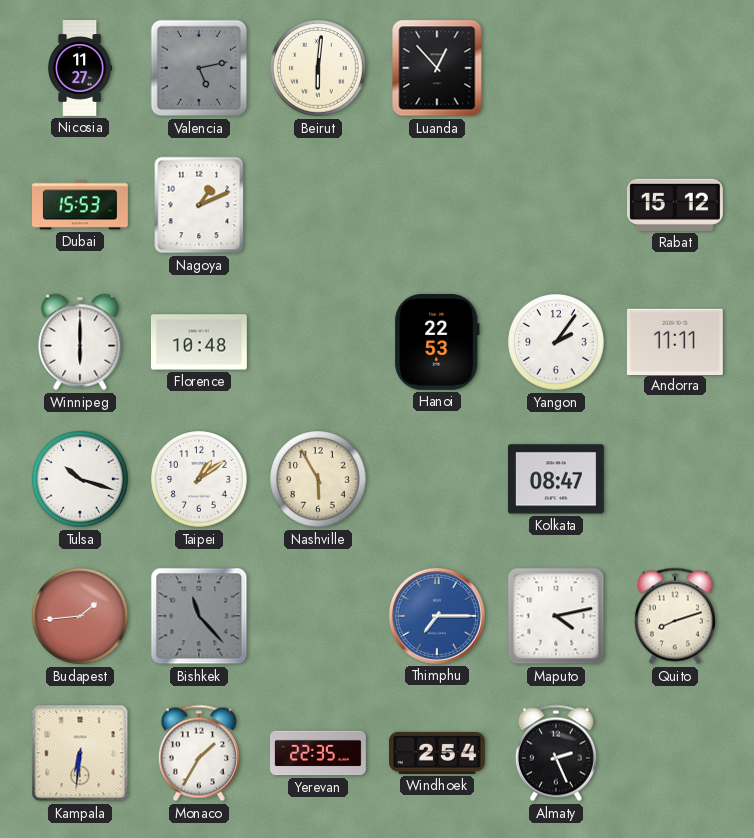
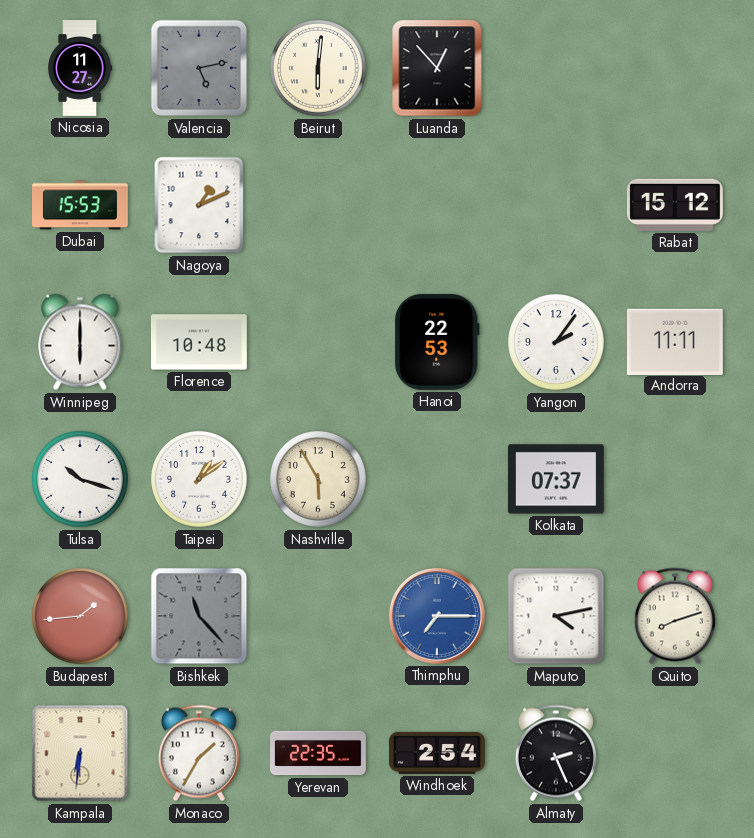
Kolkata: 08:47 -> 07:37
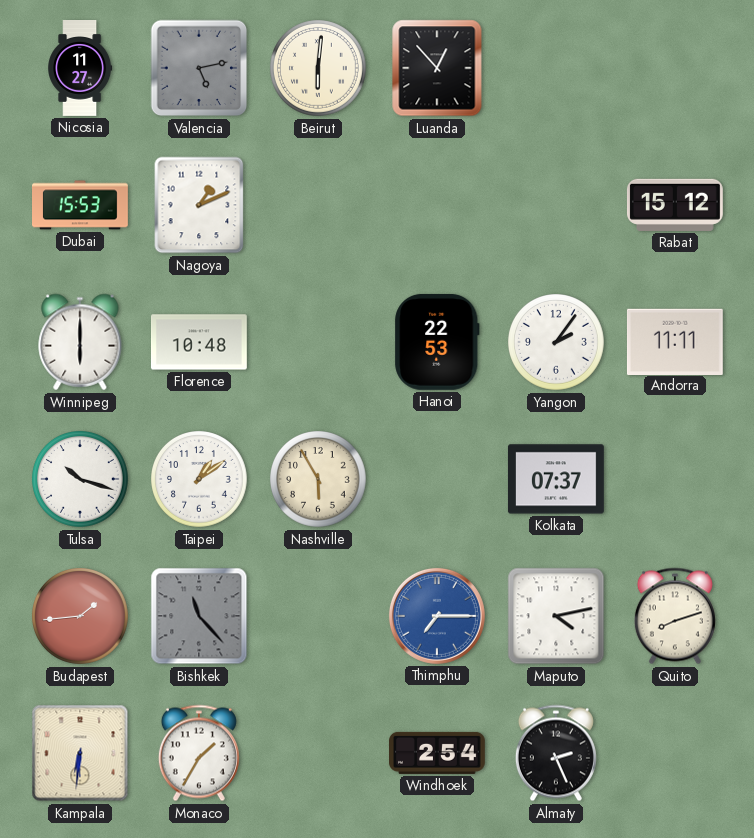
Yerevan: 22:35 -> none
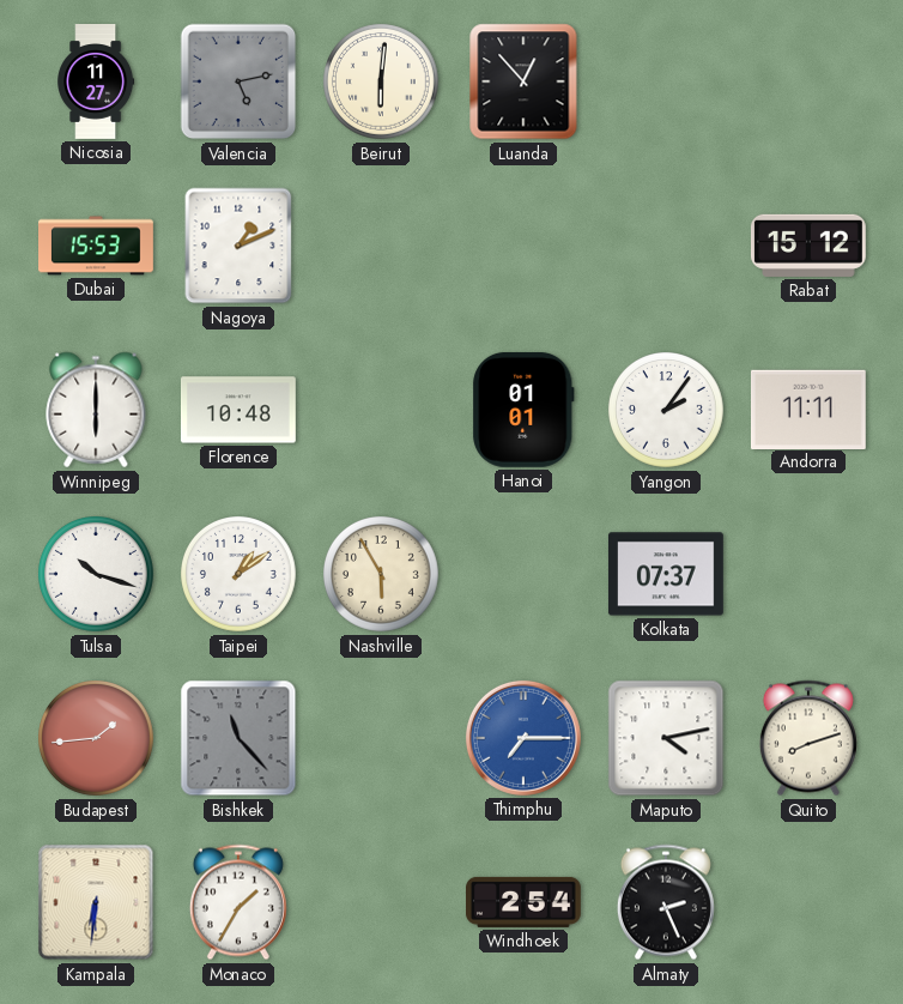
Hanoi: 22:53 -> 01:01
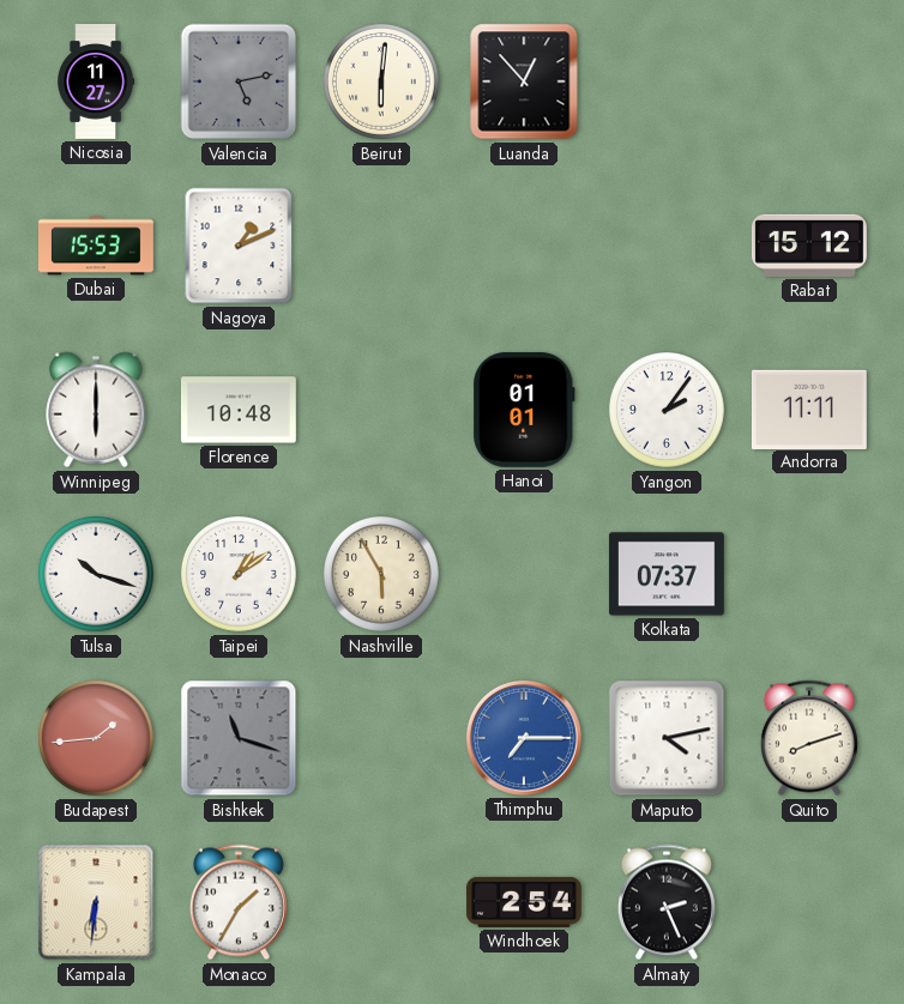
Bishkek: 11:23 -> 11:18
